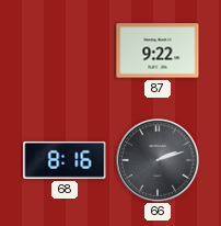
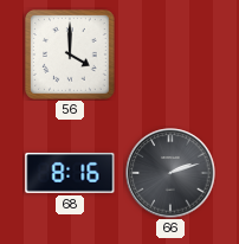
56: none -> 4:00
87: 9:22 -> none
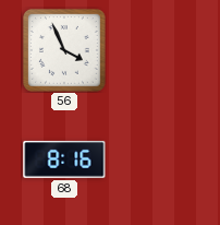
56: 4:00 -> 3:56
66: 2:12 -> none
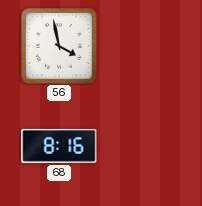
56: 3:56 -> 3:58
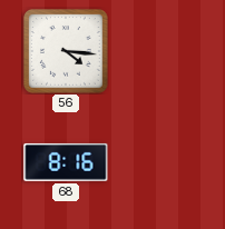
56: 3:58 -> 4:16
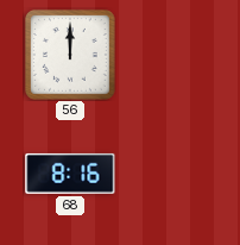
56: 4:16 -> 12:00
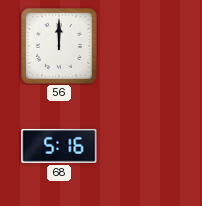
68: 8:16 -> 5:16
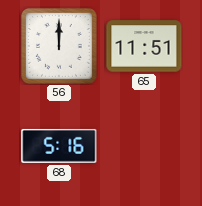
65: none -> 11:51
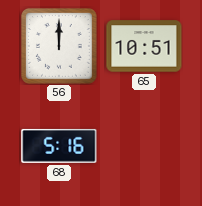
65: 11:51 -> 10:51
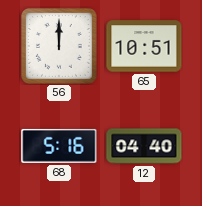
12: none -> 04:40
